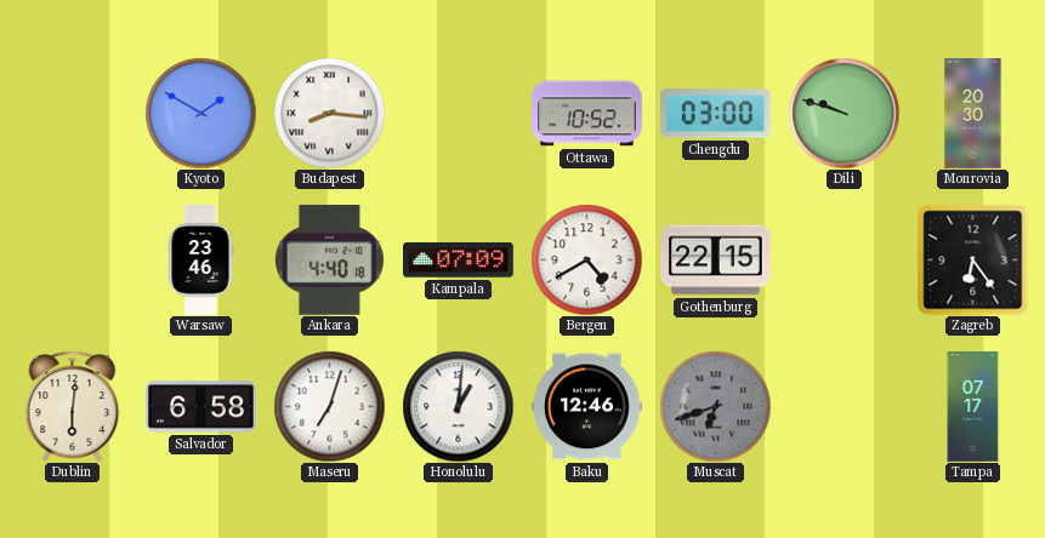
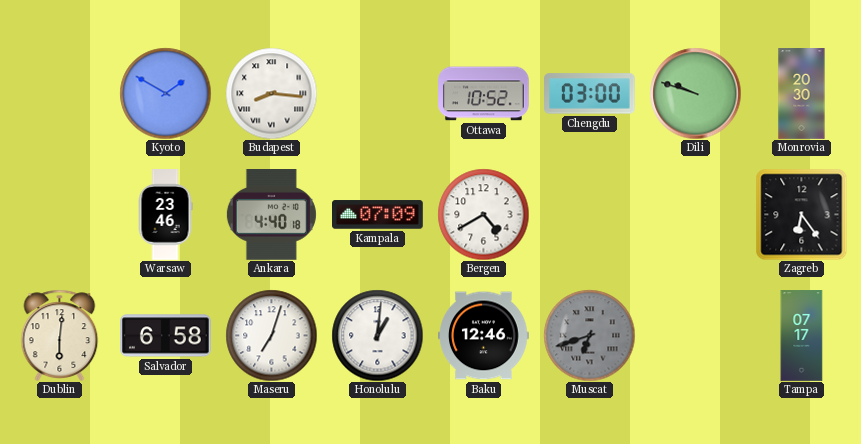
Gothenburg: 22:15 -> none
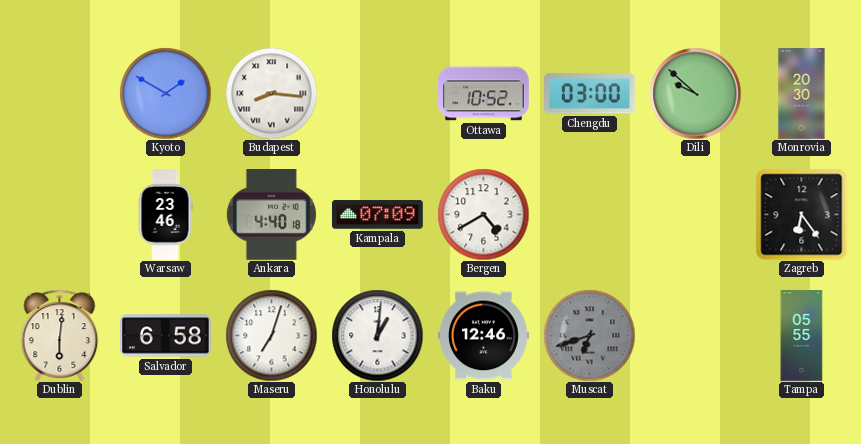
Dili: 9:48 -> 9:52
Tampa: 07:17 -> 05:55
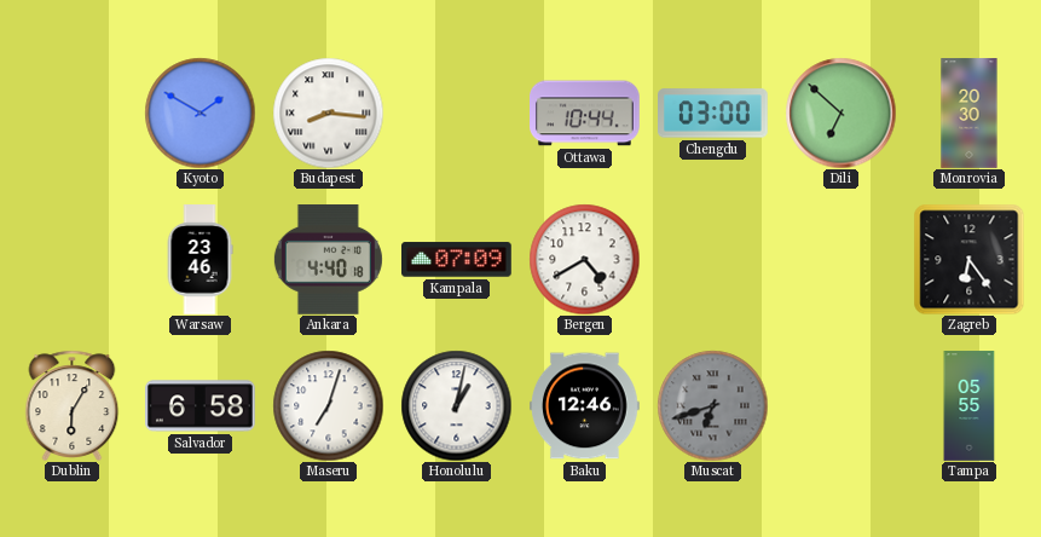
Ottawa: 10:52 -> 10:44
Dili: 9:52 -> 6:52
Dublin: 6:01 -> 6:05
Honolulu: 1:01 -> 1:02
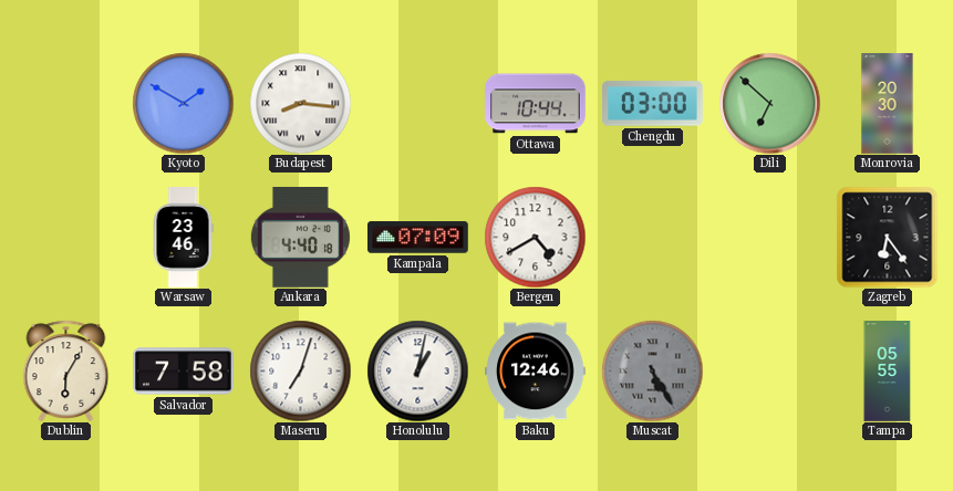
Salvador: 6:58 -> 7:58
Muscat: 6:42 -> 5:25
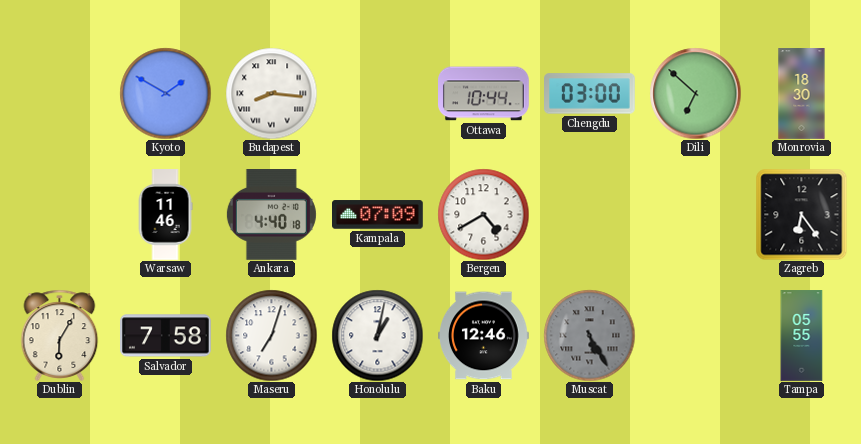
Monrovia: 20:30 -> 18:30
Warsaw: 23:46 -> 11:46
